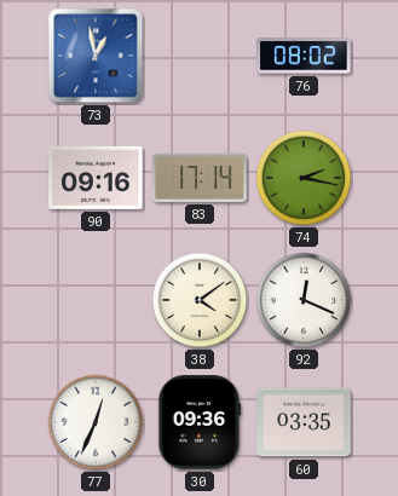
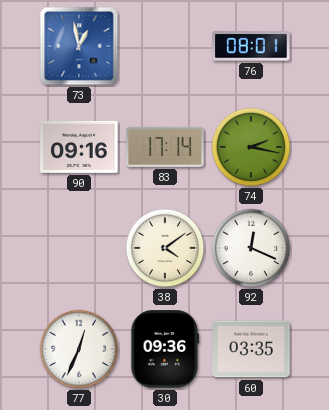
76: 08:02 -> 08:01
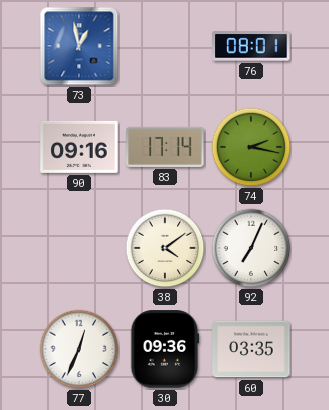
92: 12:19 -> 7:04
